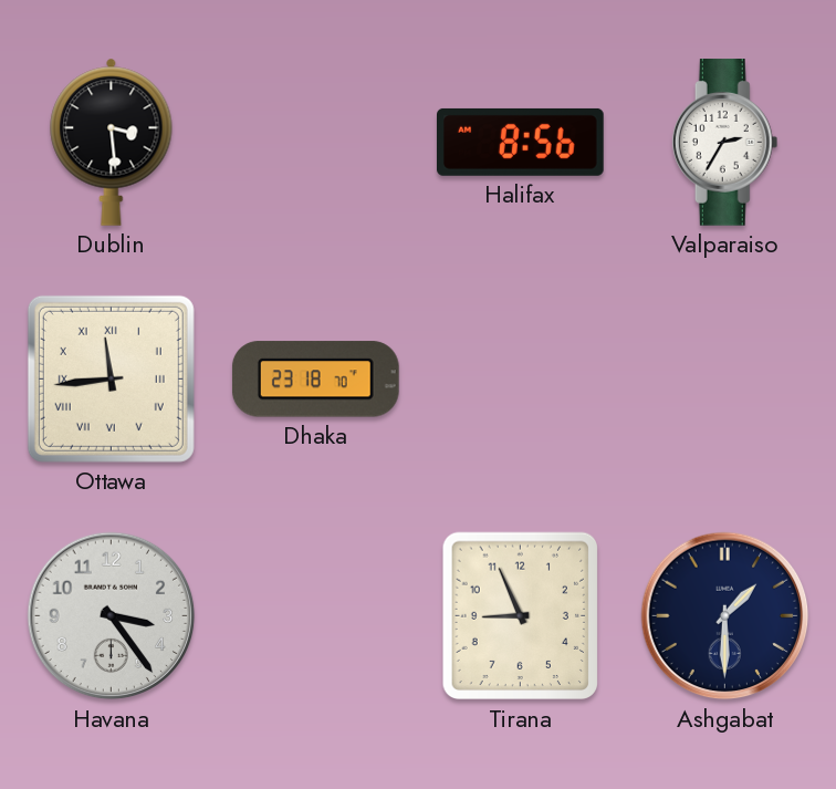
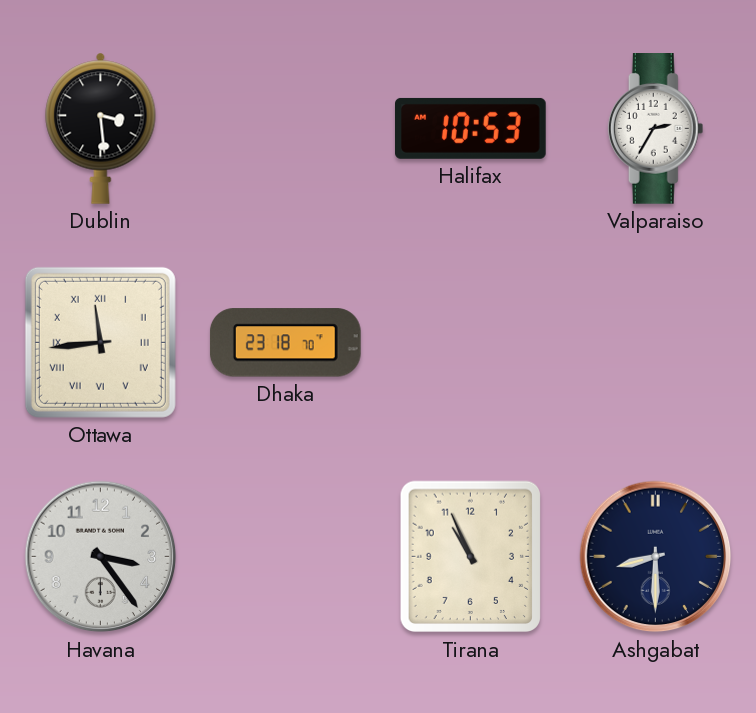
Halifax: 8:56 -> 10:53
Tirana: 8:56 -> 10:56
Ashgabat: 1:30 -> 8:30
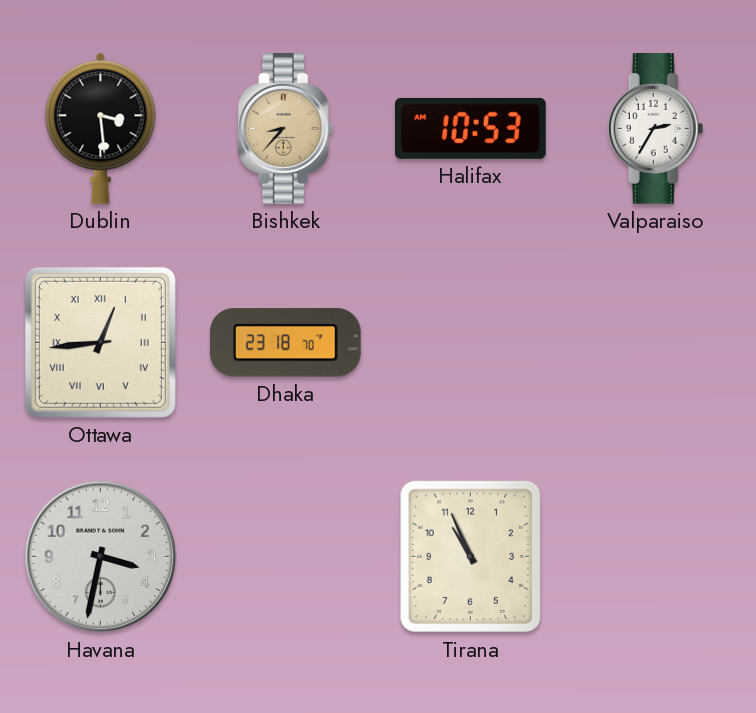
Bishkek: none -> 8:37
Ottawa: 11:44 -> 12:44
Havana: 3:24 -> 3:32
Ashgabat: 8:30 -> none
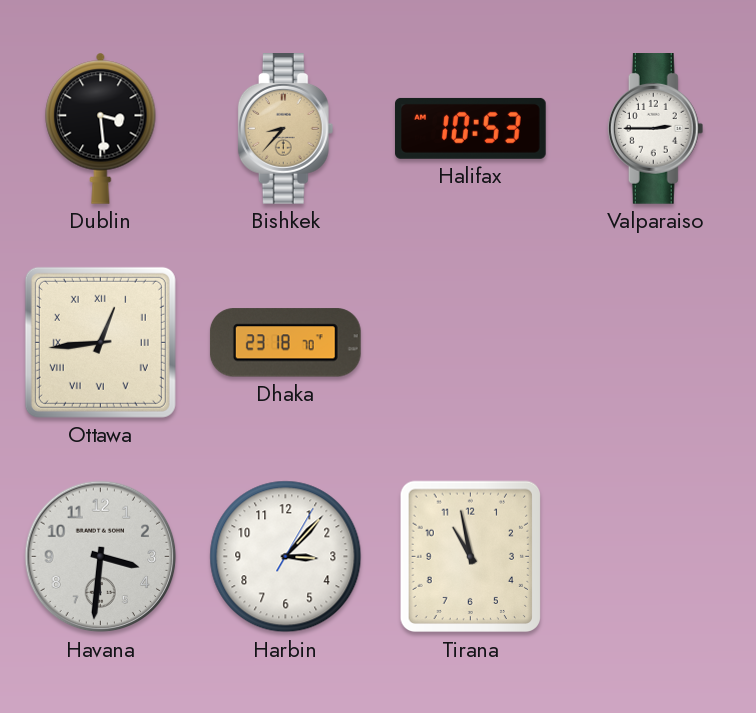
Valparaiso: 2:35 -> 2:45
Havana: 3:32 -> 3:31
Harbin: none -> 3:07
Tirana: 10:56 -> 10:58
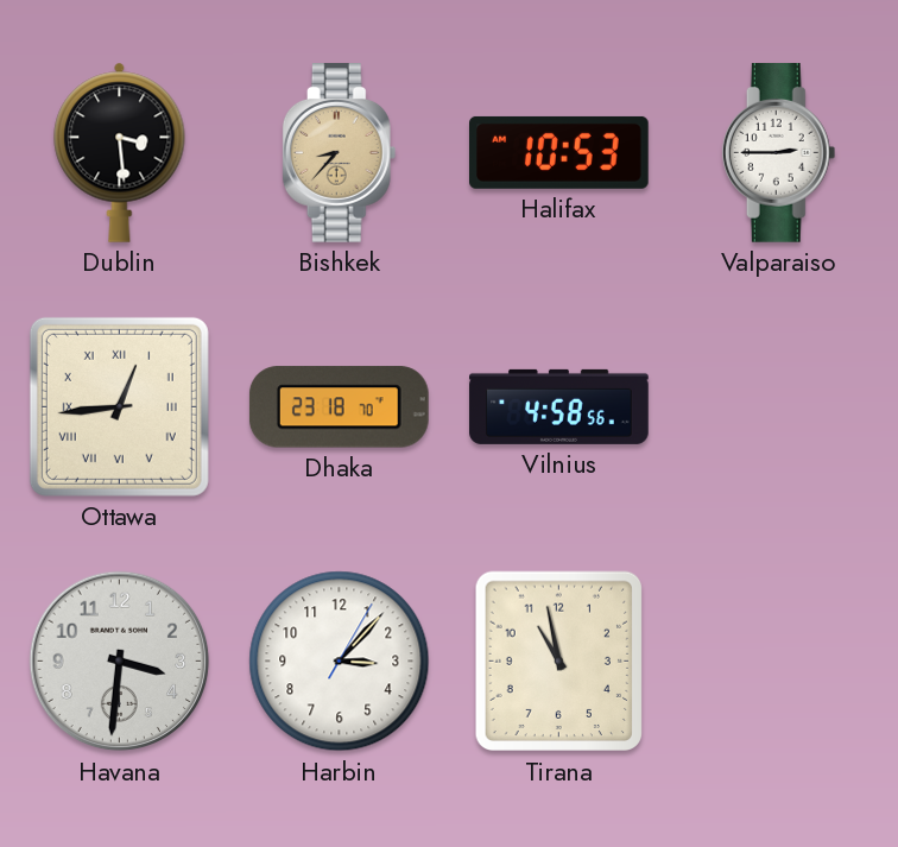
Vilnius: none -> 4:58
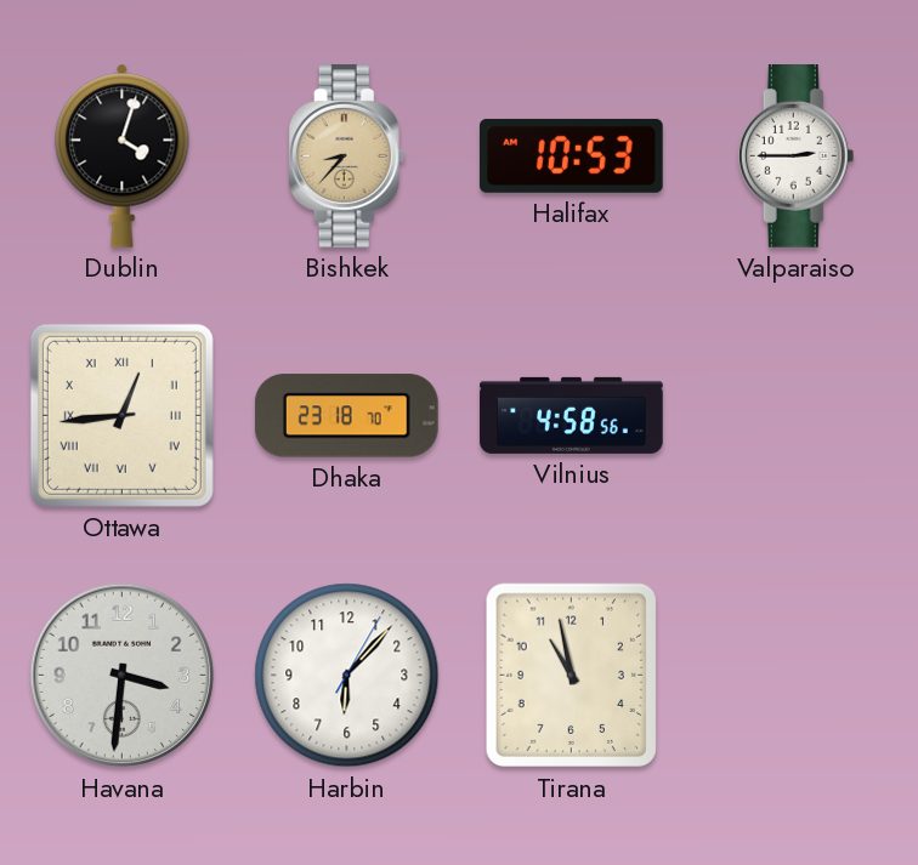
Dublin: 3:29 -> 4:03
Harbin: 3:07 -> 6:07
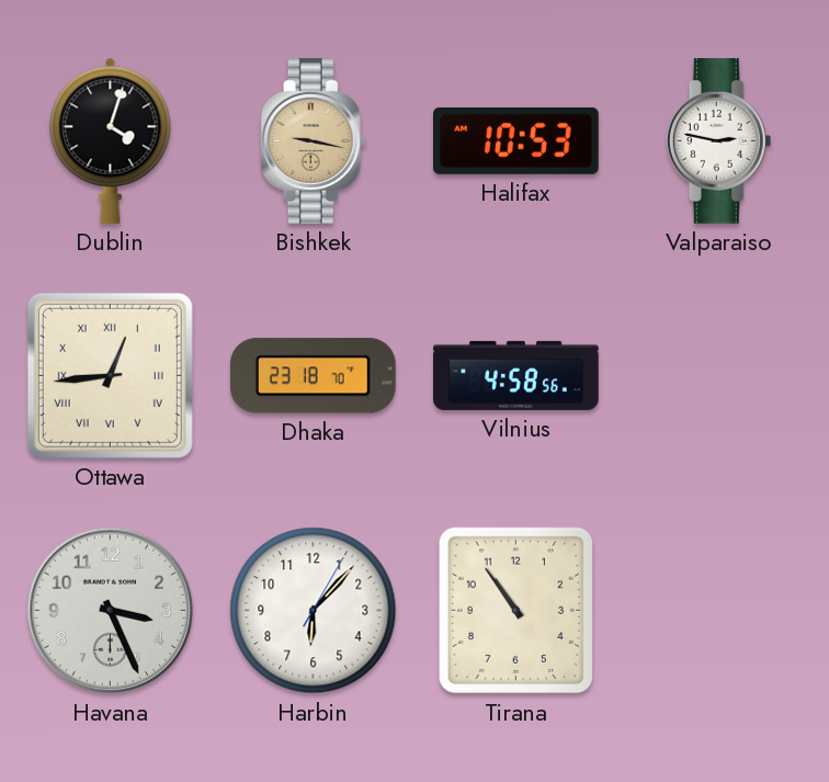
Bishkek: 8:37 -> 9:17
Valparaiso: 2:45 -> 2:47
Havana: 3:31 -> 3:26
Tirana: 10:58 -> 10:54
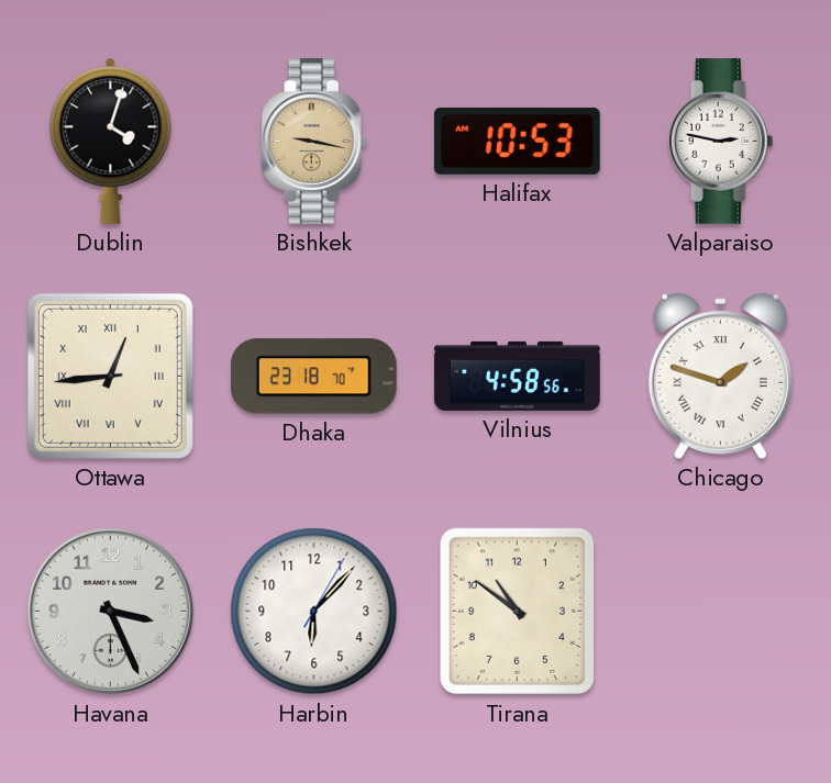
Chicago: none -> 1:48
Tirana: 10:54 -> 10:51
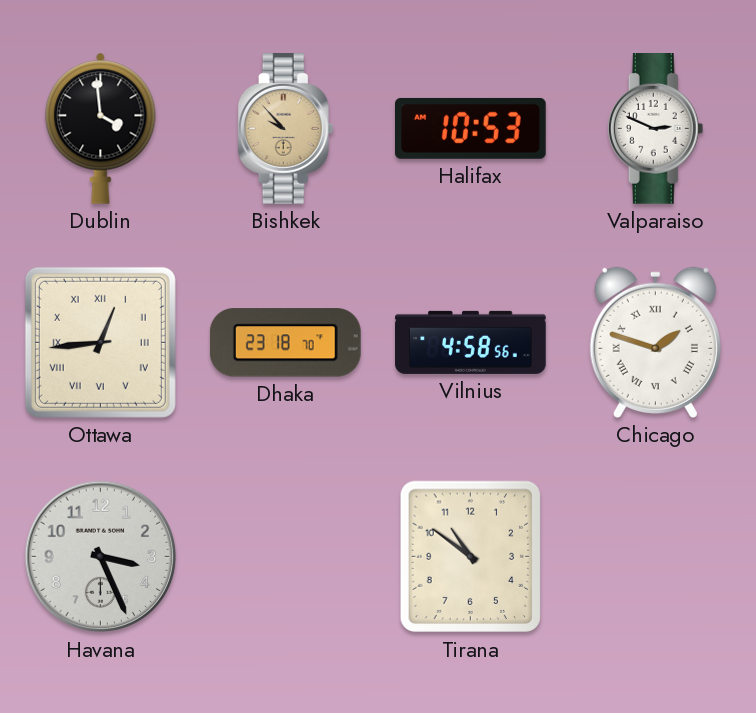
Dublin: 4:03 -> 3:59
Bishkek: 9:17 -> 9:53
Valparaiso: 2:47 -> 2:49
Harbin: 6:07 -> none
